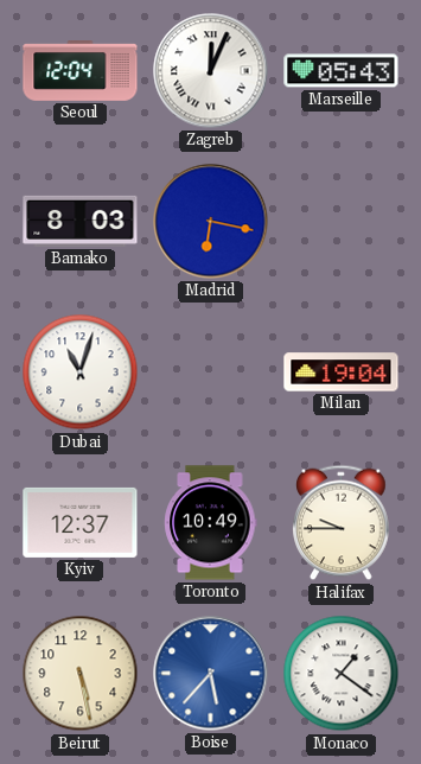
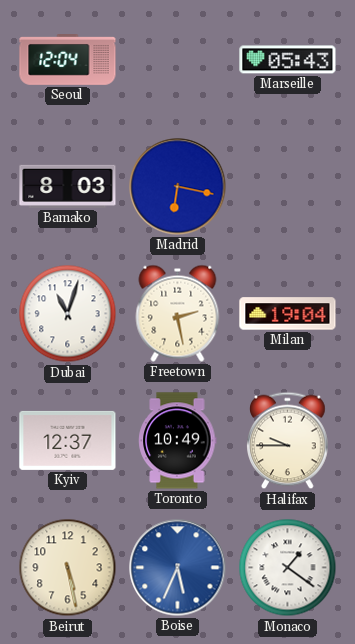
Zagreb: 12:04 -> none
Freetown: none -> 2:28
Boise: 5:37 -> 5:34
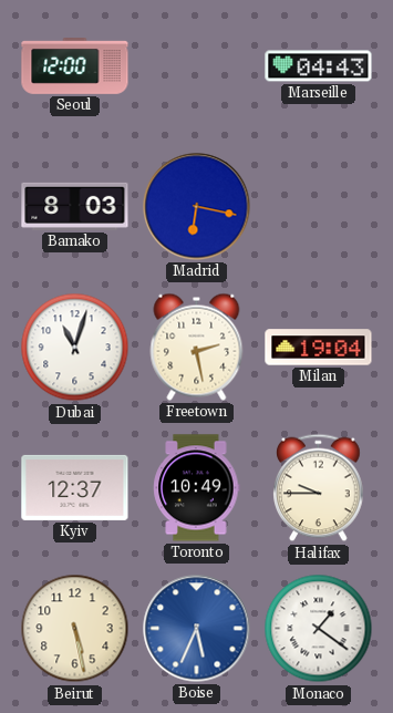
Seoul: 12:04 -> 12:00
Marseille: 05:43 -> 04:43
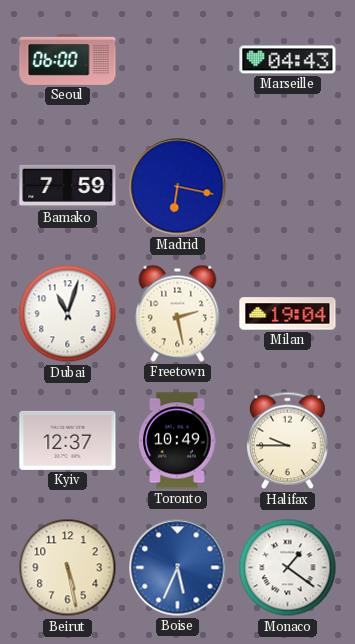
Seoul: 12:00 -> 06:00
Bamako: 8:03 -> 7:59
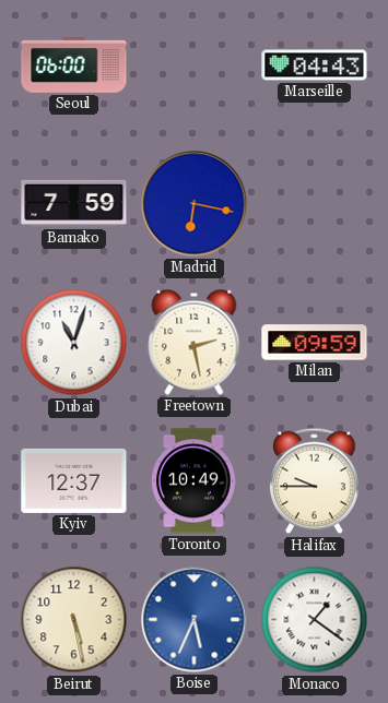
Milan: 19:04 -> 09:59
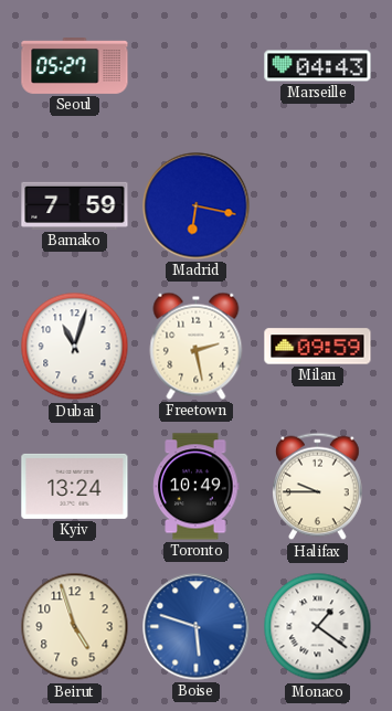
Seoul: 06:00 -> 05:27
Kyiv: 12:37 -> 13:24
Beirut: 5:28 -> 4:57
Boise: 5:34 -> 5:48
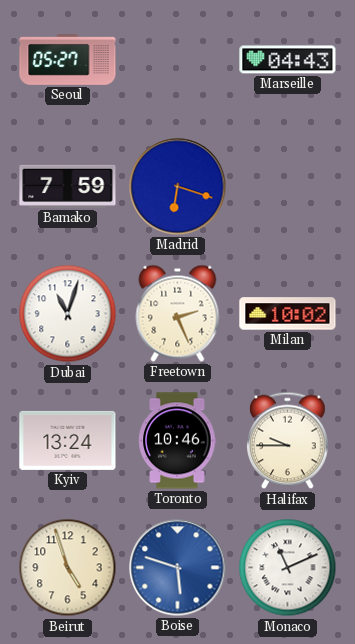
Madrid: 6:17 -> 6:18
Freetown: 2:28 -> 2:26
Milan: 09:59 -> 10:02
Toronto: 10:49 -> 10:46
Monaco: 1:21 -> 11:11
